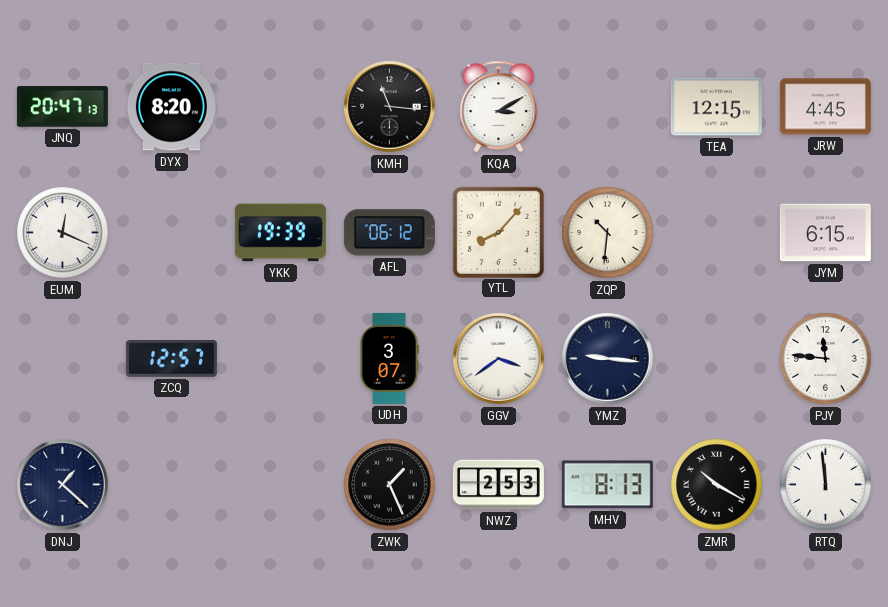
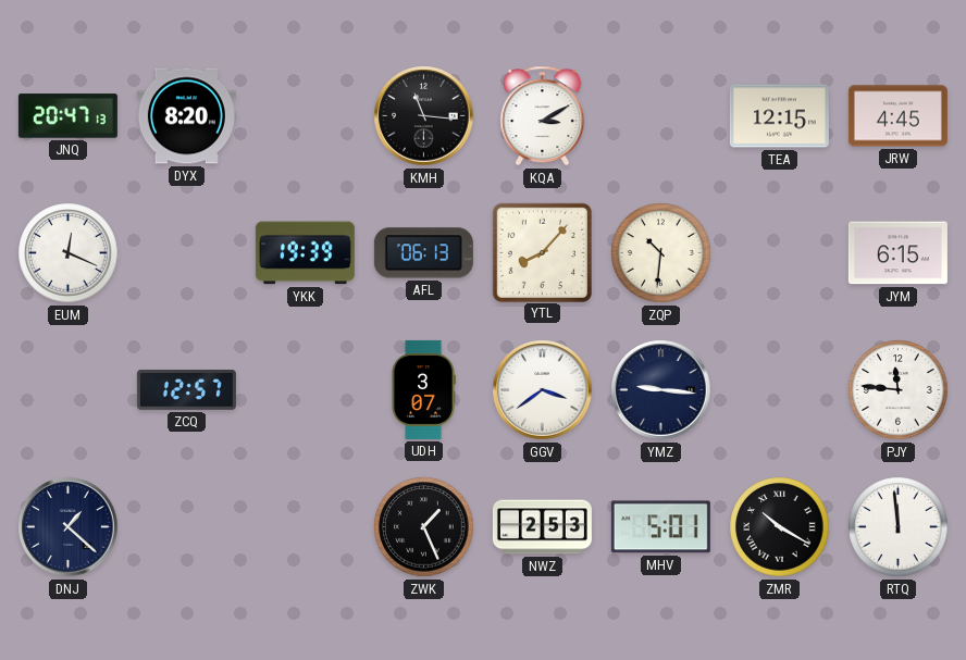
AFL: 06:12 -> 06:13
MHV: 8:13 -> 5:01
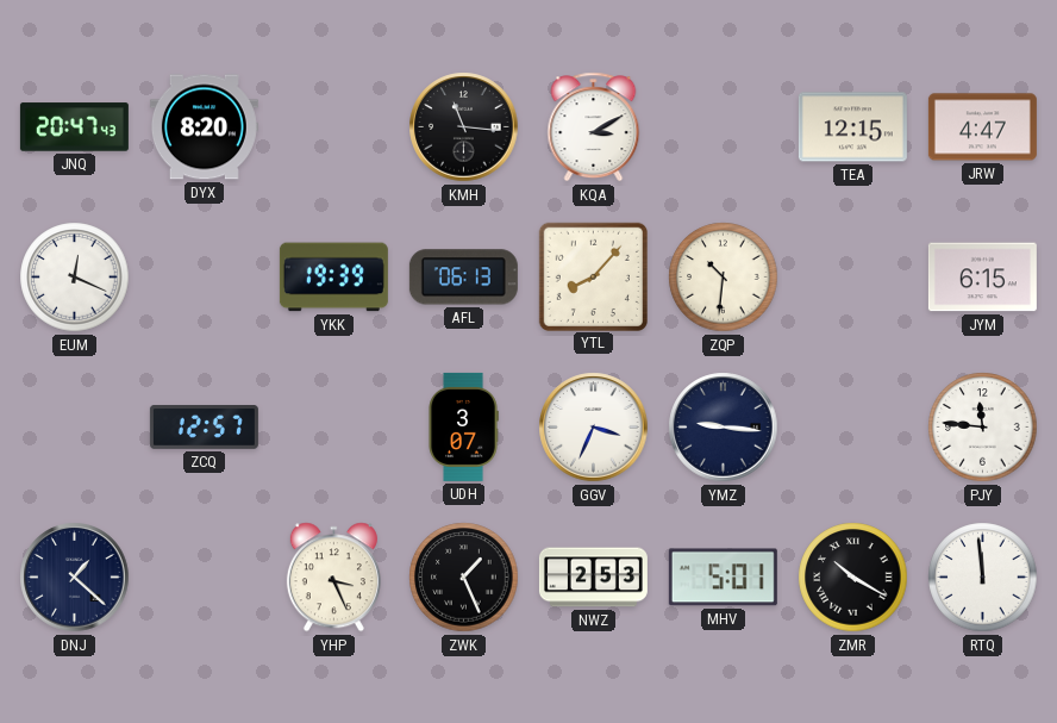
JNQ: 20:47:13 -> 20:47:43
JRW: 4:45 -> 4:47
GGV: 3:39 -> 3:34
YHP: none -> 3:26
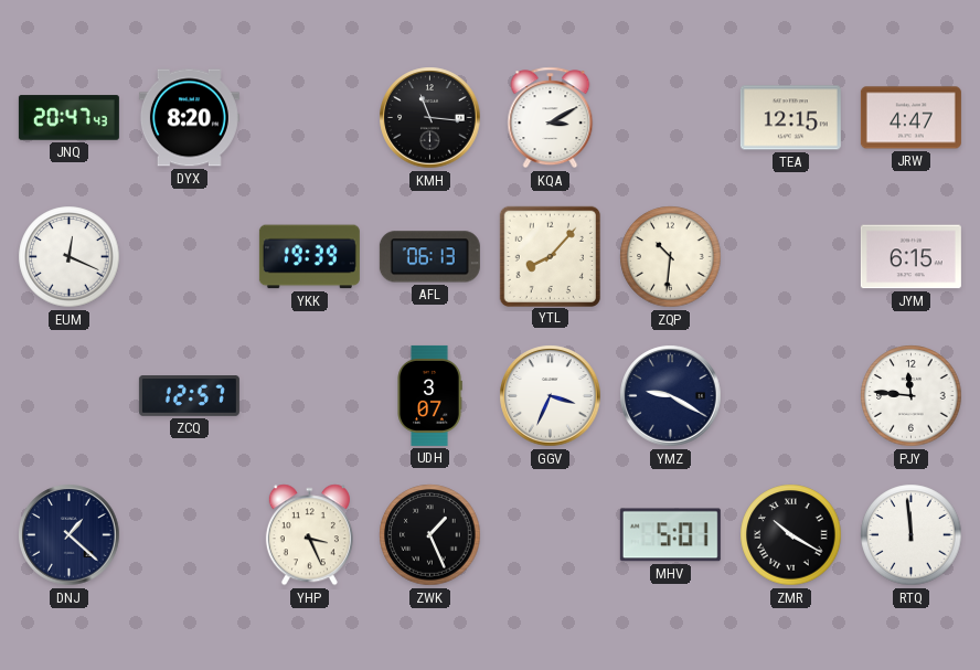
YMZ: 9:16 -> 9:20
NWZ: 2:53 -> none
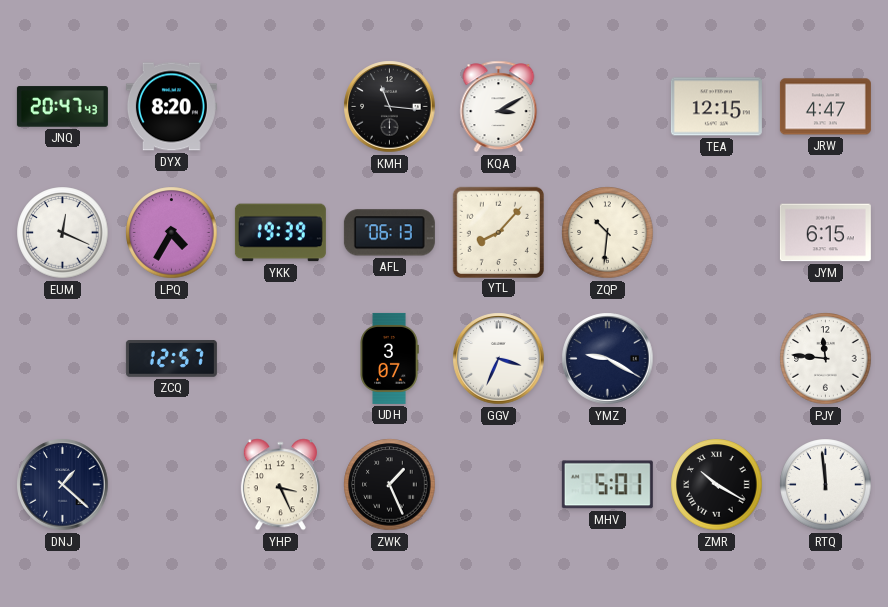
LPQ: none -> 4:35
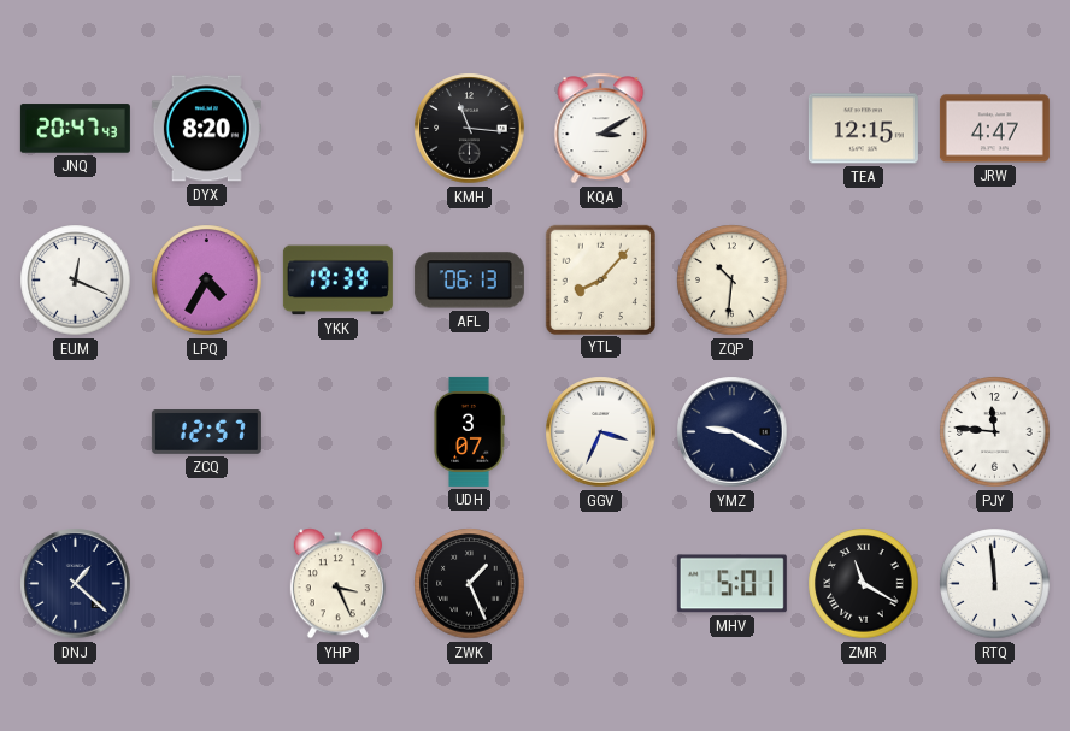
JYM: 6:15 -> none
ZMR: 10:20 -> 11:20
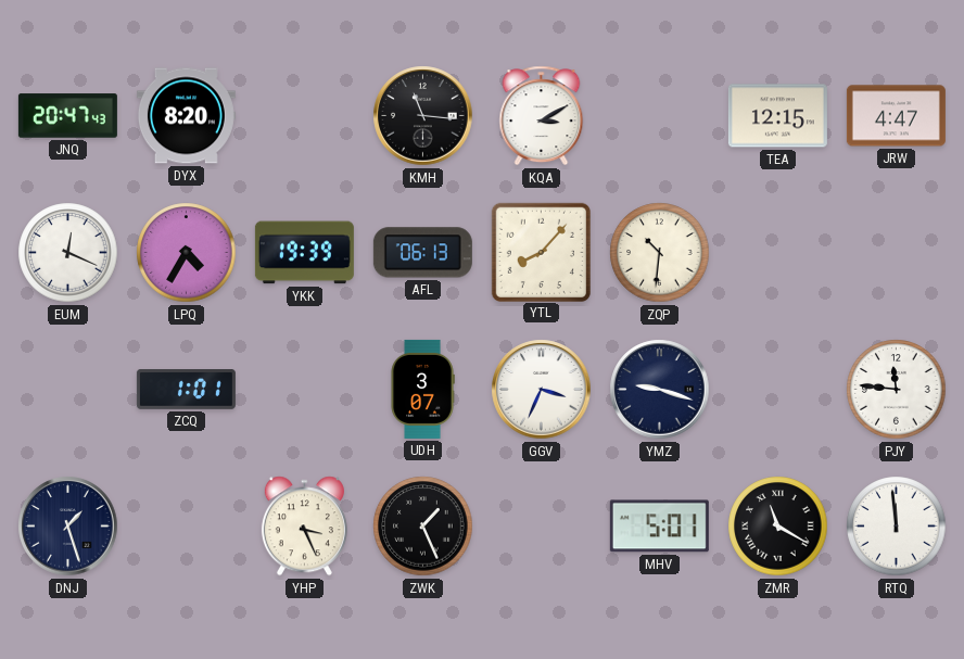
ZCQ: 12:57 -> 1:01
YMZ: 9:20 -> 9:18
DNJ: 1:22 -> 1:27
